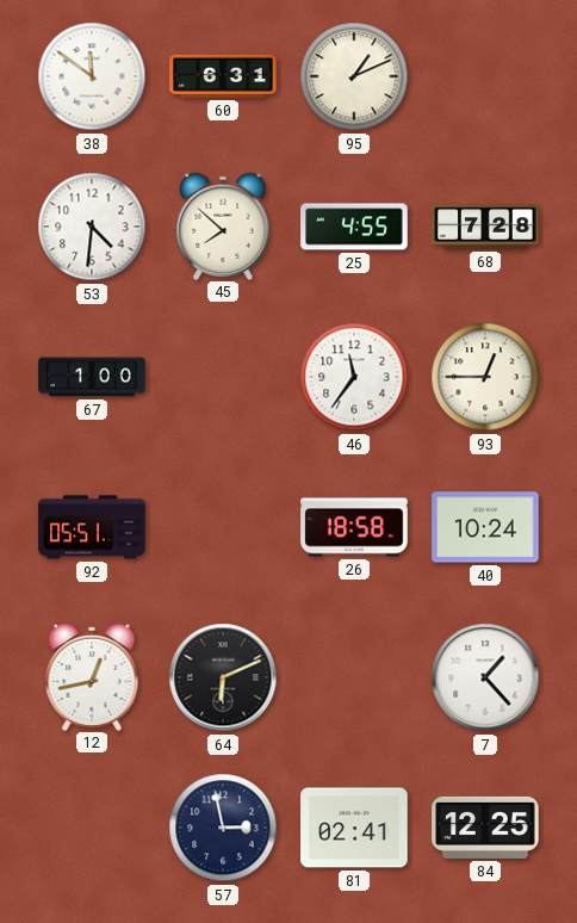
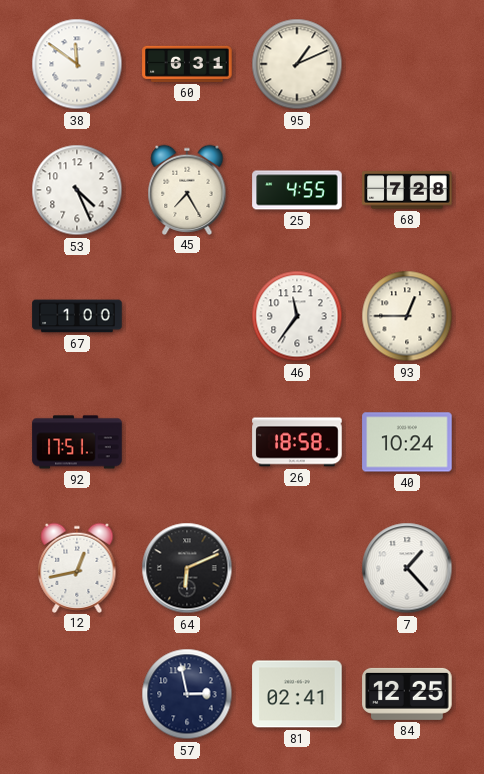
53: 4:31 -> 4:26
45: 7:52 -> 7:25
92: 05:51 -> 17:51
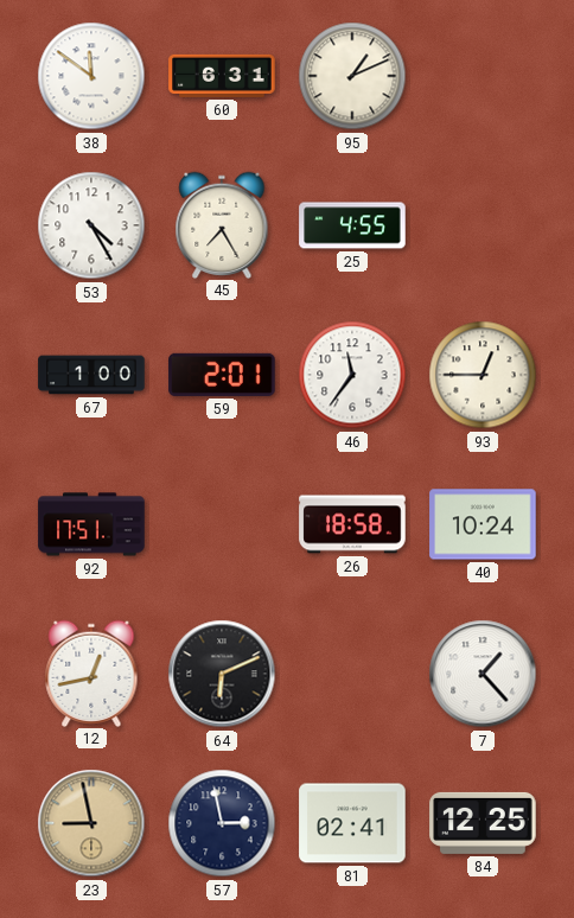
53: 4:26 -> 4:25
68: 7:28 -> none
59: none -> 2:01
23: none -> 8:58
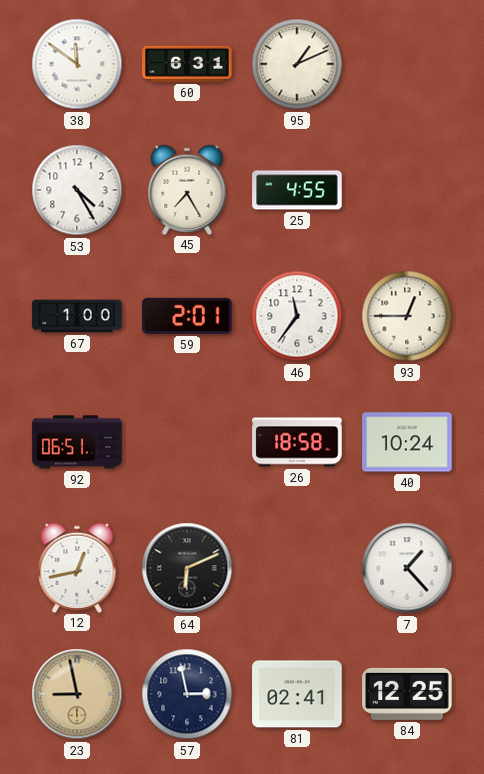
92: 17:51 -> 06:51
